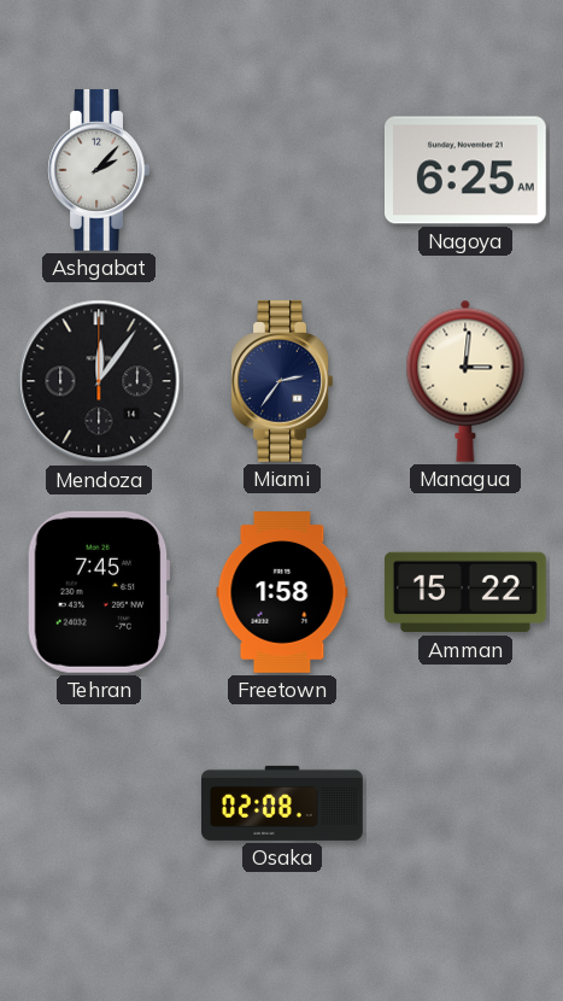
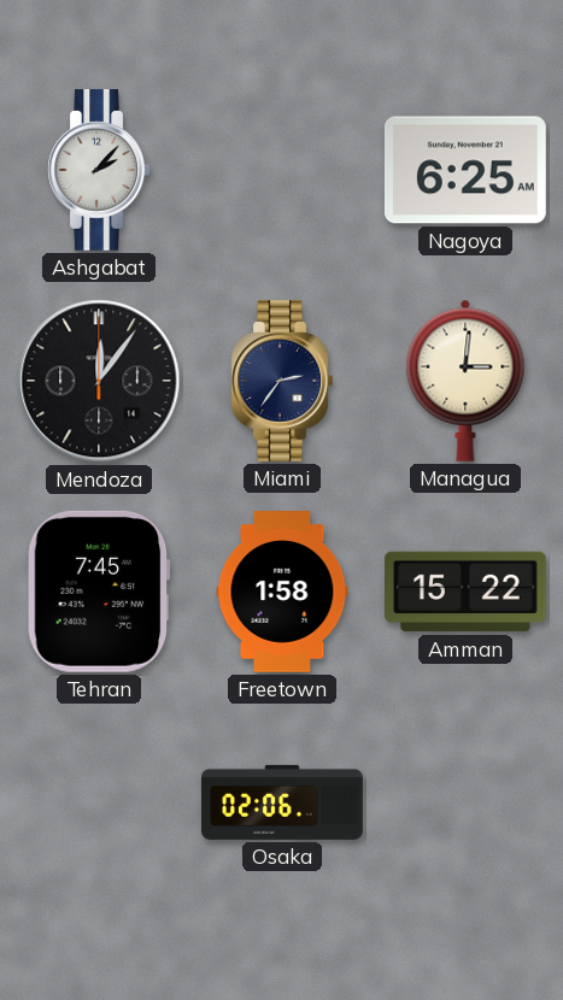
Osaka: 02:08 -> 02:06
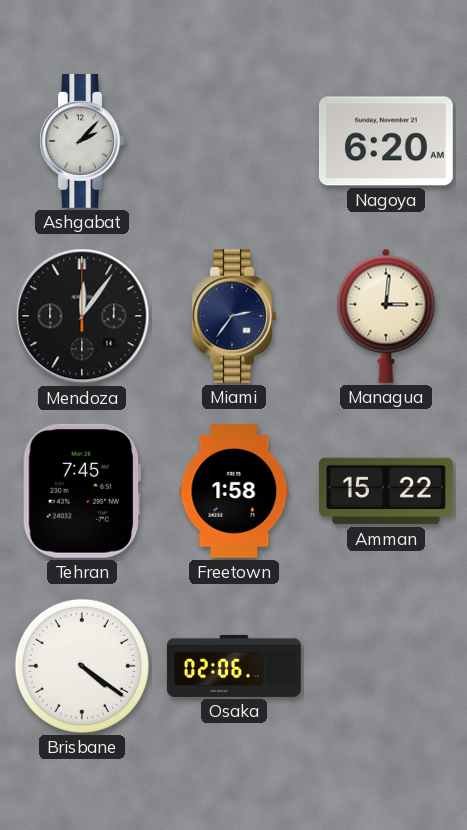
Nagoya: 6:25 -> 6:20
Brisbane: none -> 4:21
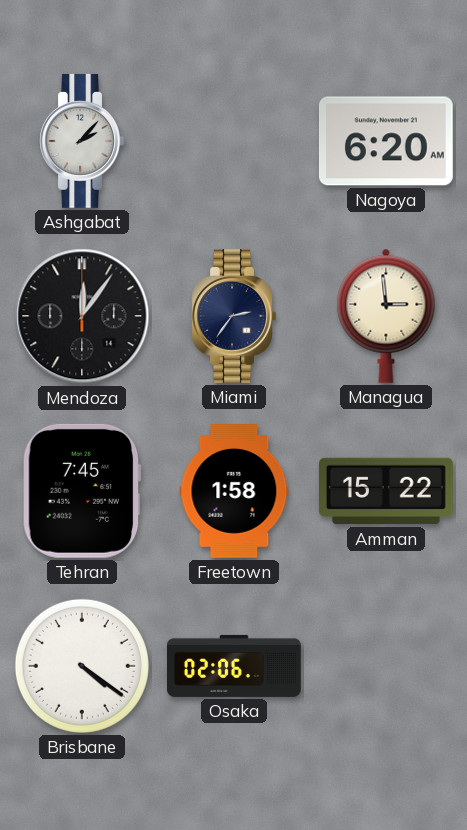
Managua: 3:01 -> 2:59
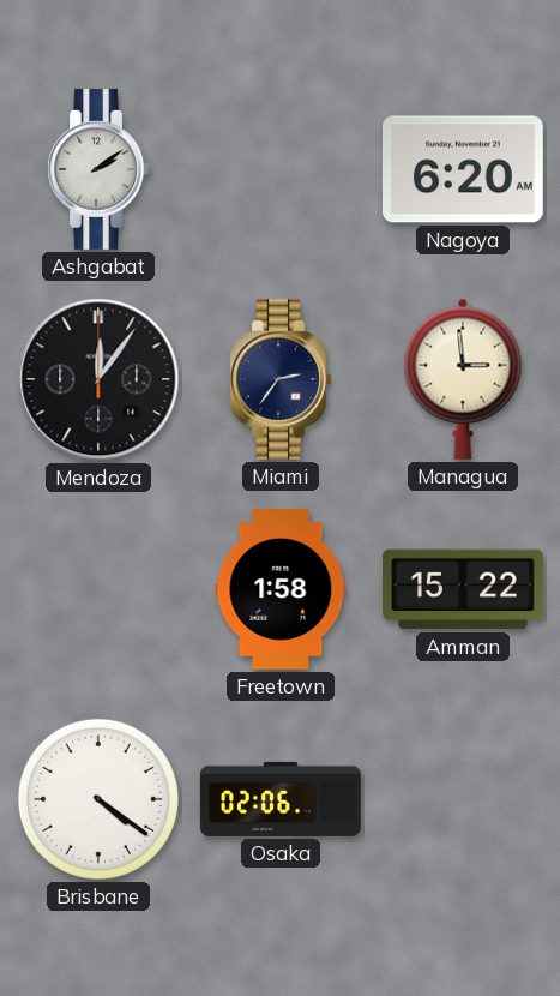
Ashgabat: 2:07 -> 2:09
Tehran: 7:45 -> none
